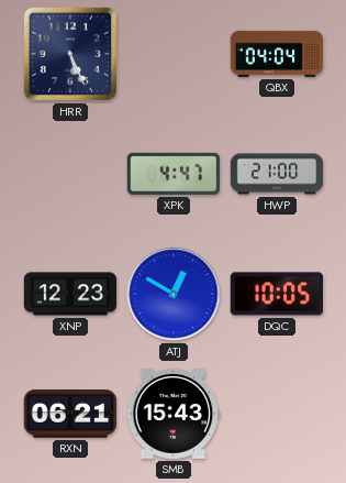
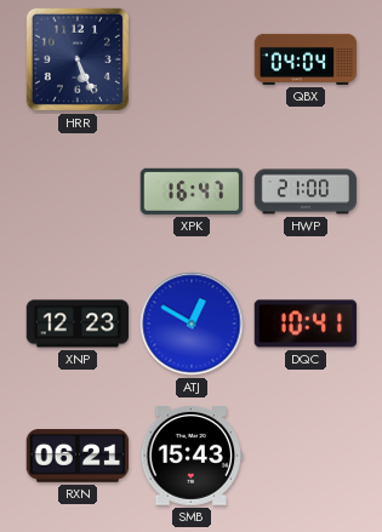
XPK: 4:47 -> 16:47
DQC: 10:05 -> 10:41
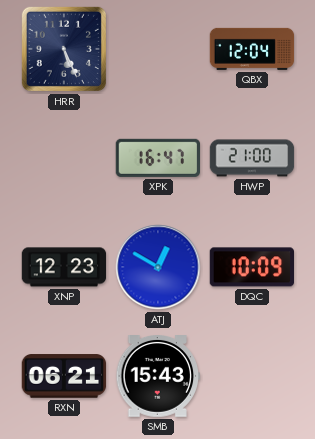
QBX: 04:04 -> 12:04
DQC: 10:41 -> 10:09
